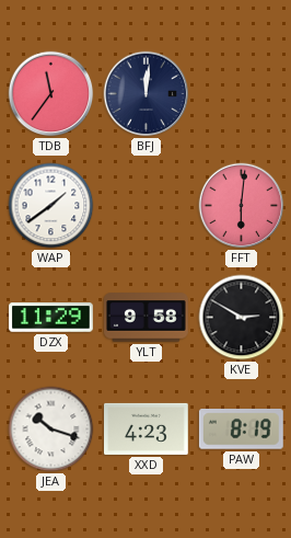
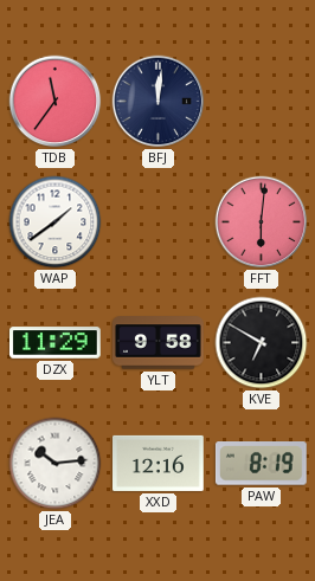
KVE: 2:50 -> 6:50
JEA: 10:18 -> 10:14
XXD: 4:23 -> 12:16
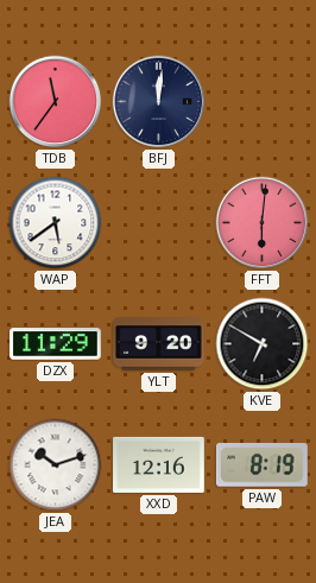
WAP: 1:39 -> 5:39
YLT: 9:58 -> 9:20
JEA: 10:14 -> 10:12
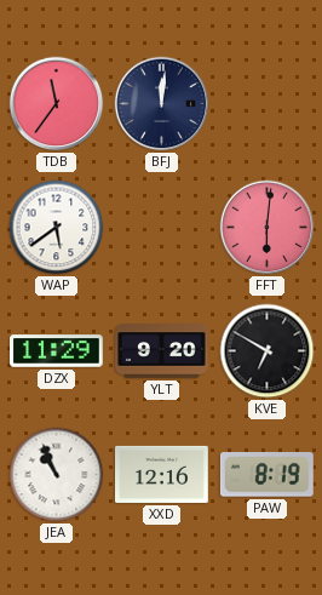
JEA: 10:12 -> 10:56
